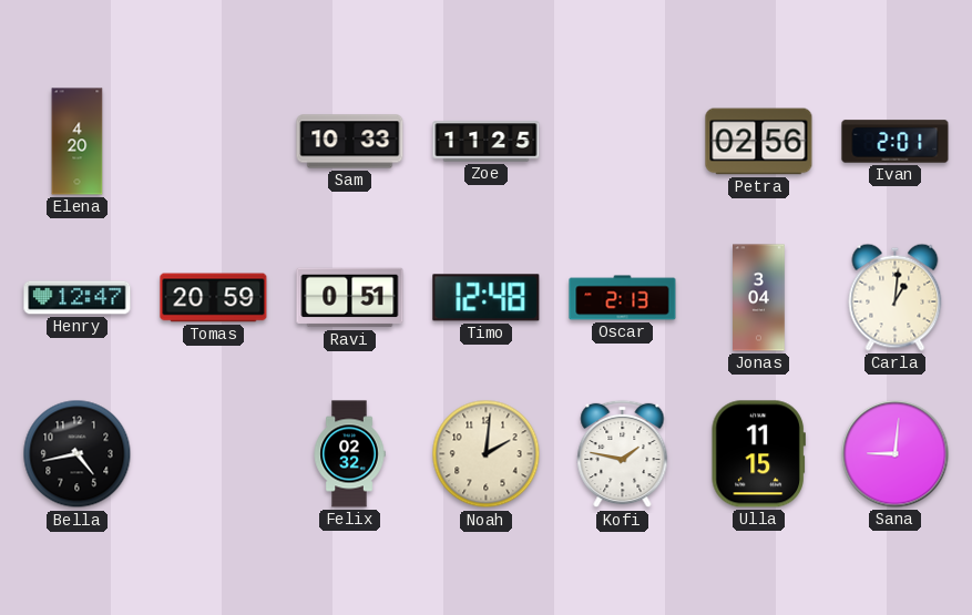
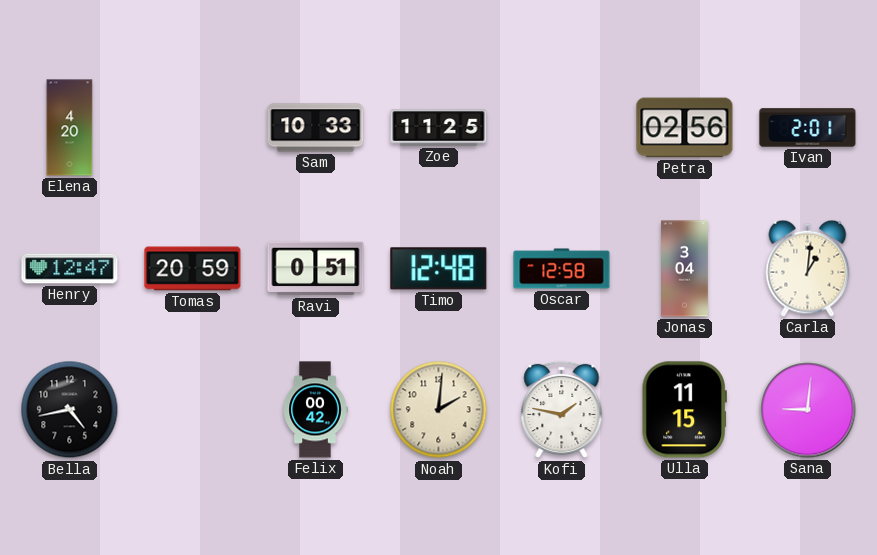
Oscar: 2:13 -> 12:58
Felix: 02:32 -> 00:42
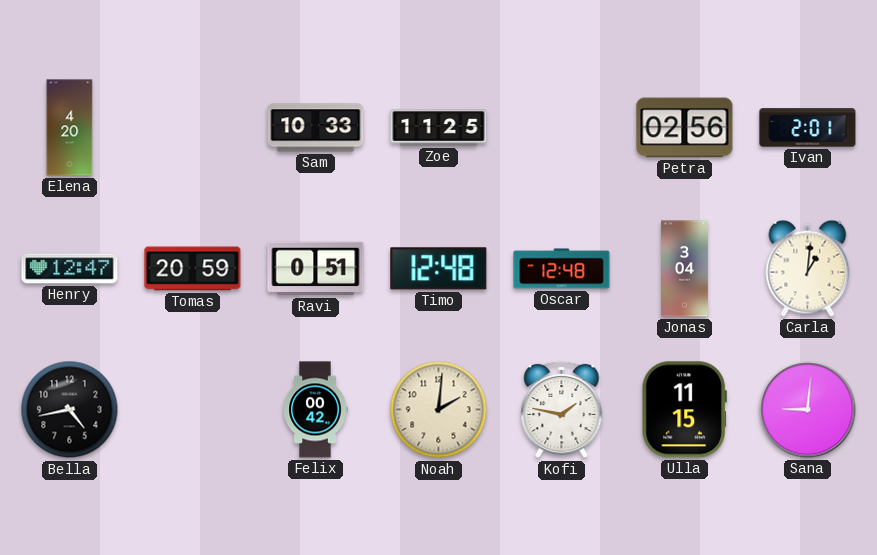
Oscar: 12:58 -> 12:48
